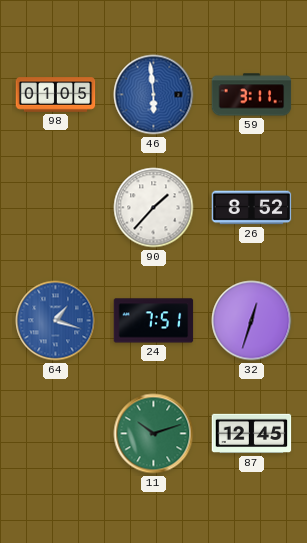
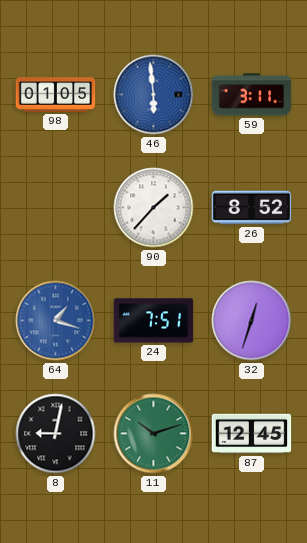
8: none -> 9:02
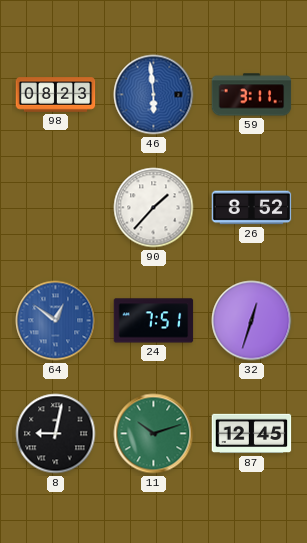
98: 01:05 -> 08:23
64: 1:18 -> 12:51
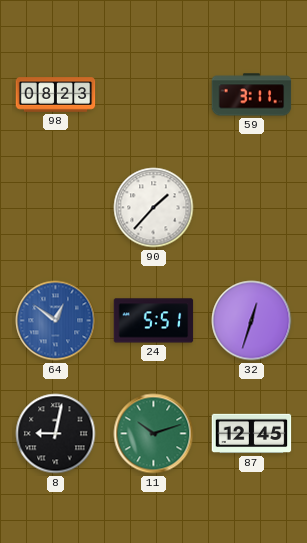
46: 5:59 -> none
26: 8:52 -> none
24: 7:51 -> 5:51
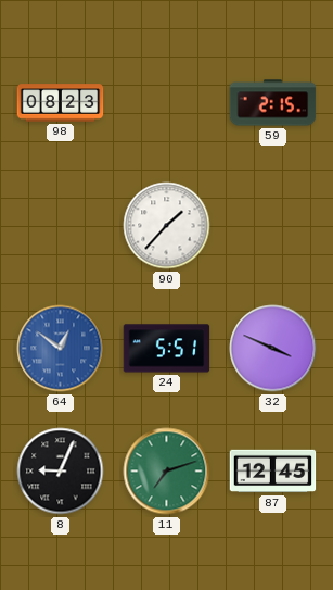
59: 3:11 -> 2:15
32: 12:33 -> 3:49
8: 9:02 -> 9:04
11: 10:12 -> 7:12
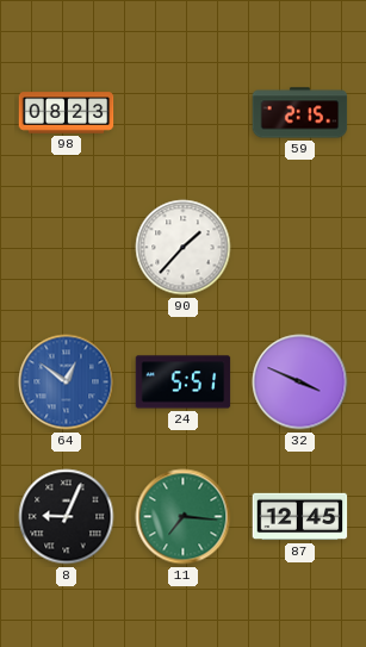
11: 7:12 -> 7:16
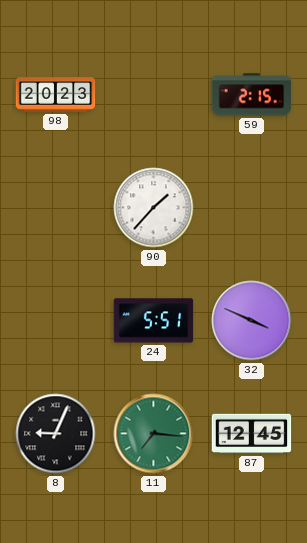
98: 08:23 -> 20:23
64: 12:51 -> none
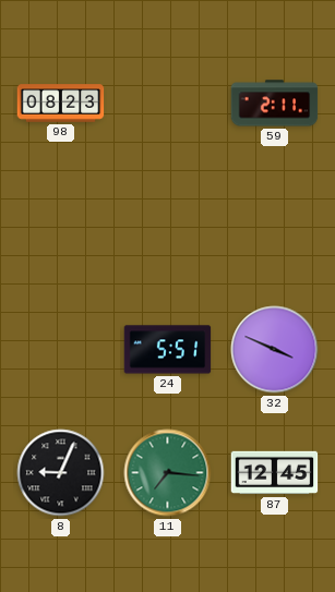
98: 20:23 -> 08:23
59: 2:15 -> 2:11
90: 1:37 -> none
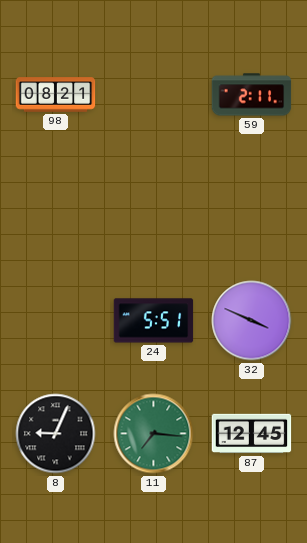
98: 08:23 -> 08:21
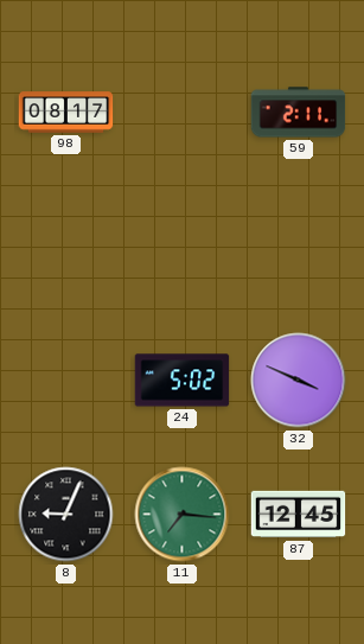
98: 08:21 -> 08:17
24: 5:51 -> 5:02
